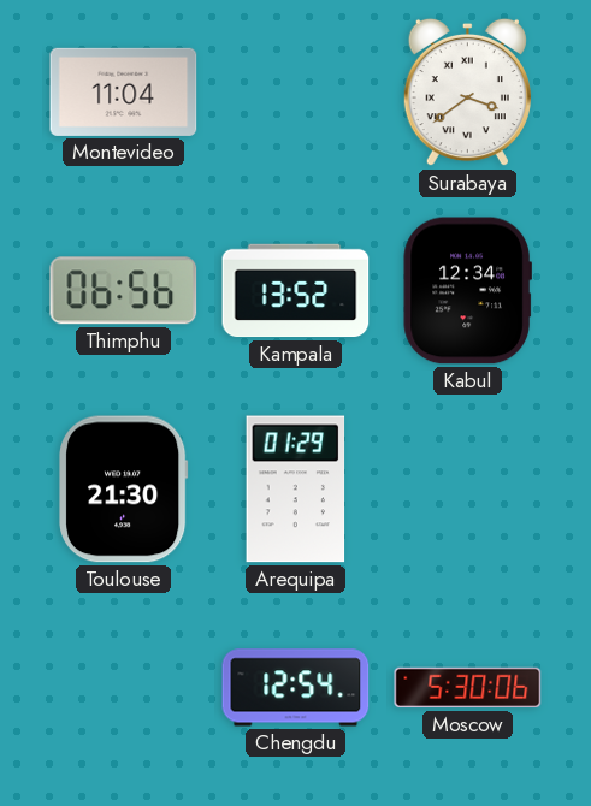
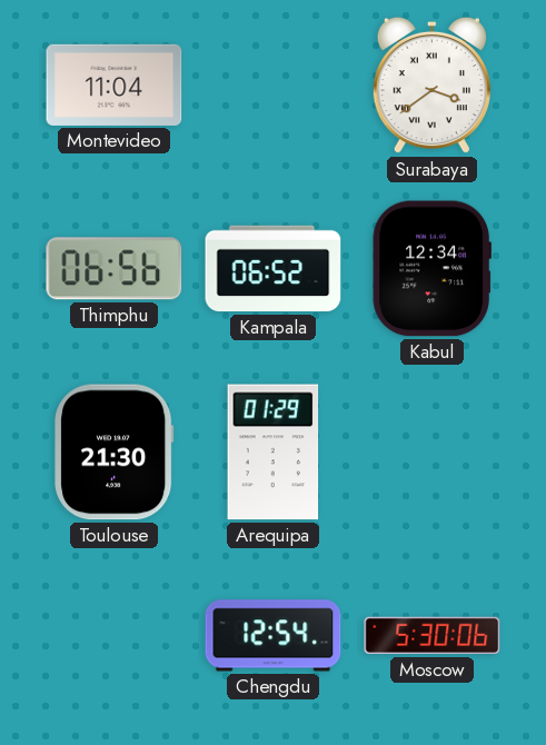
Kampala: 13:52 -> 06:52
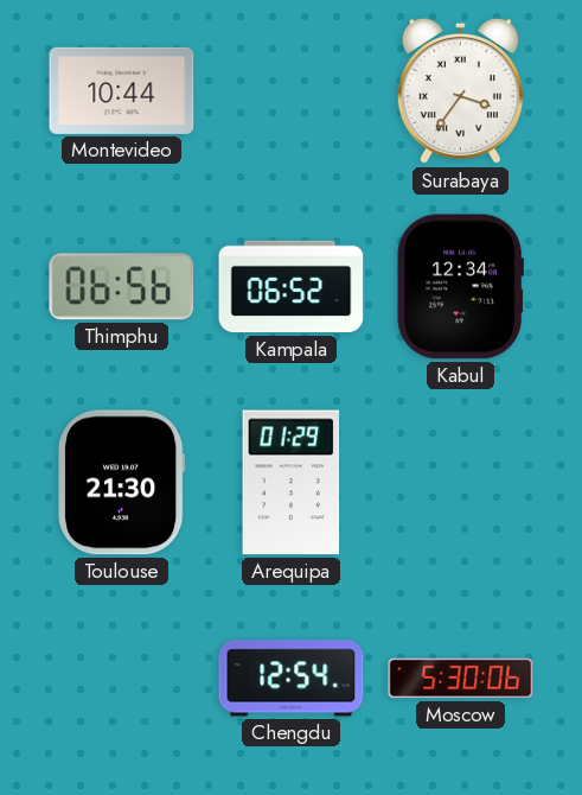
Montevideo: 11:04 -> 10:44
Surabaya: 3:39 -> 3:36
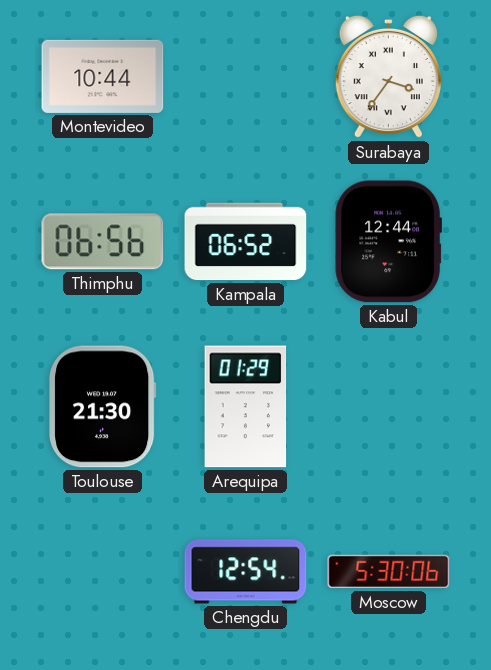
Kabul: 12:34 -> 12:44
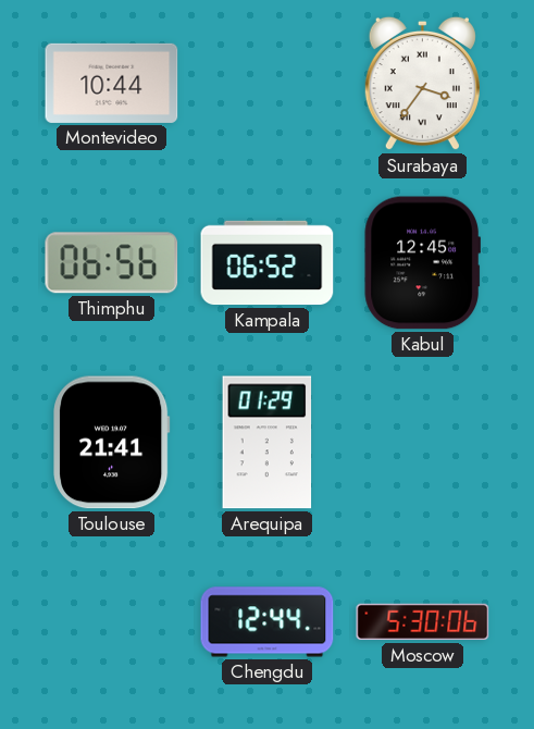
Kabul: 12:44 -> 12:45
Toulouse: 21:30 -> 21:41
Chengdu: 12:54 -> 12:44
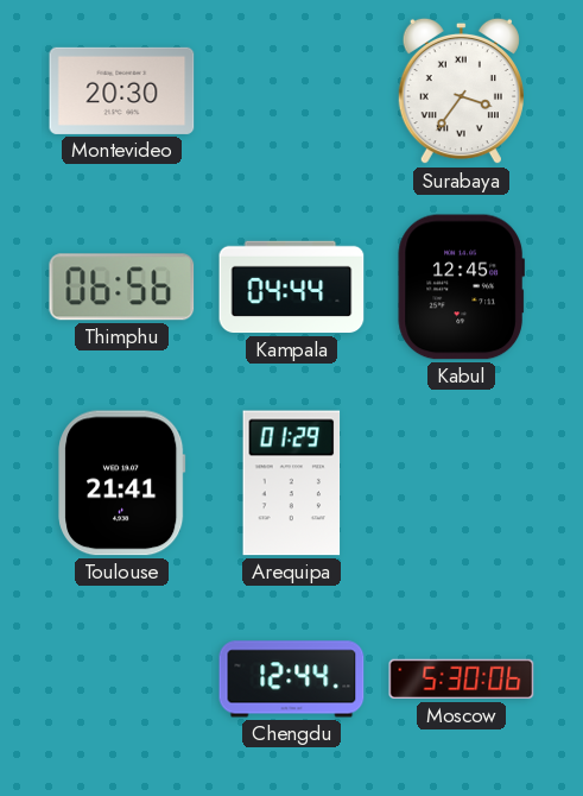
Montevideo: 10:44 -> 20:30
Kampala: 06:52 -> 04:44
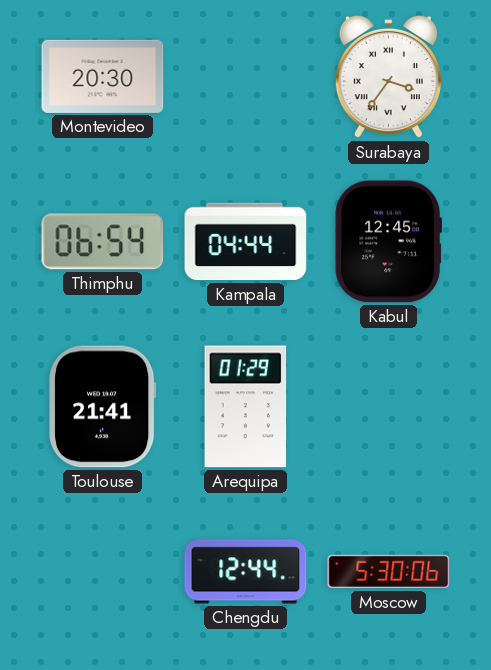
Thimphu: 06:56 -> 06:54
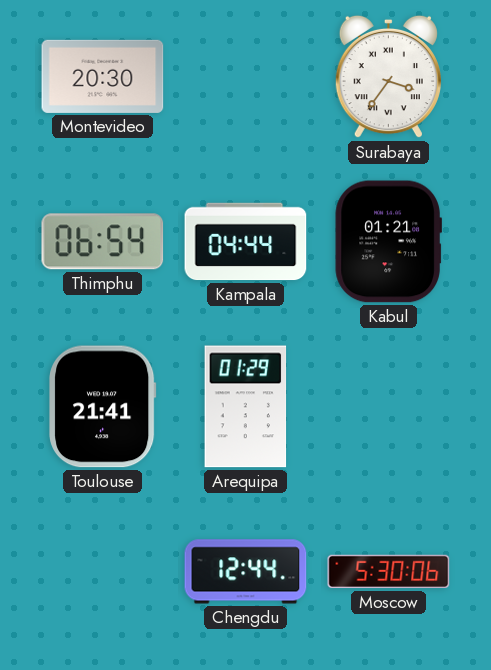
Kabul: 12:45 -> 01:21
